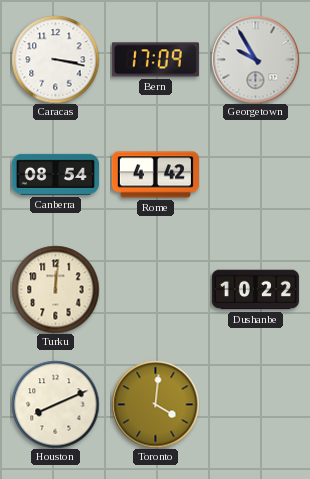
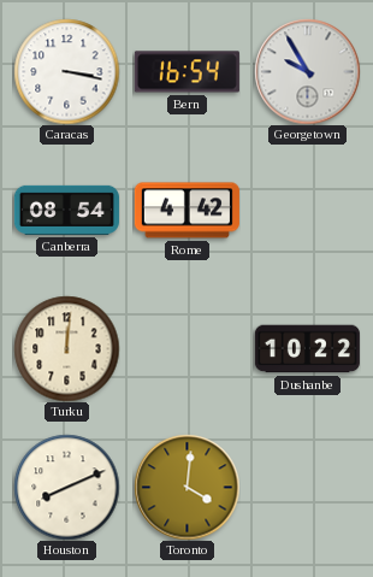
Bern: 17:09 -> 16:54
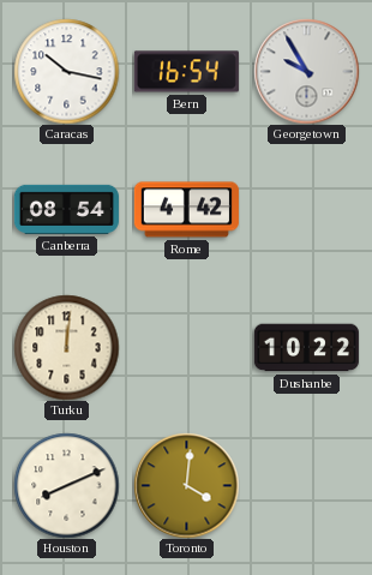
Caracas: 3:17 -> 10:17
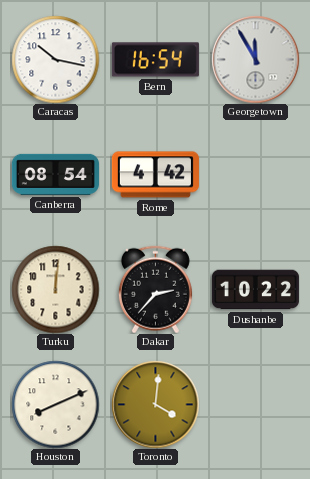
Georgetown: 9:55 -> 11:55
Dakar: none -> 2:37
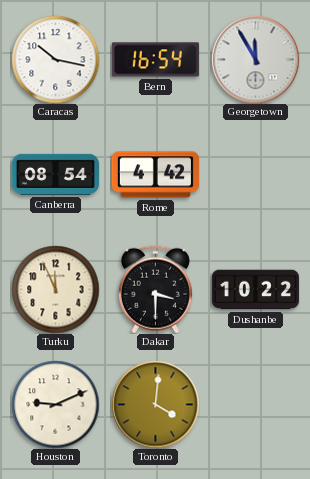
Turku: 12:01 -> 11:56
Dakar: 2:37 -> 3:30
Houston: 8:11 -> 9:11
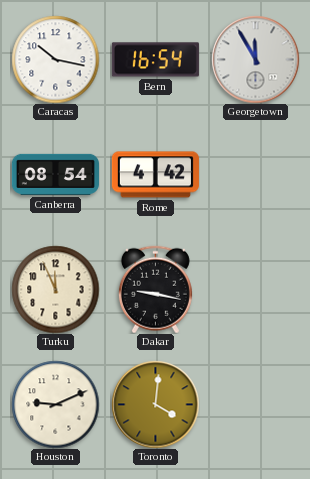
Dakar: 3:30 -> 9:17
Dushanbe: 10:22 -> none
